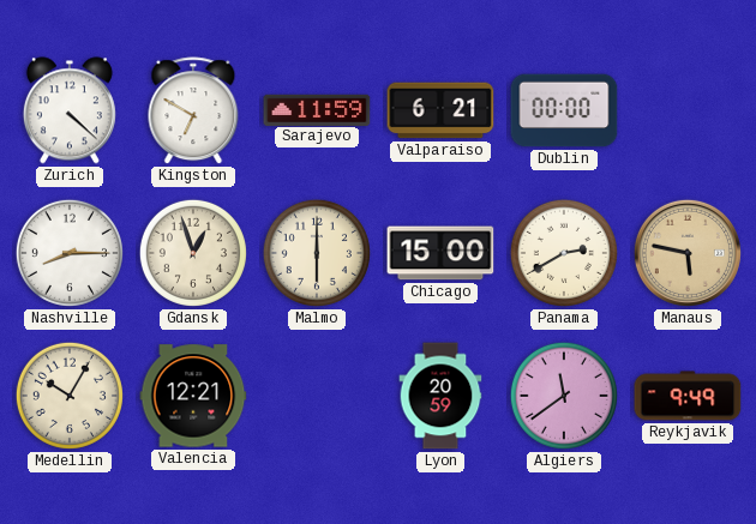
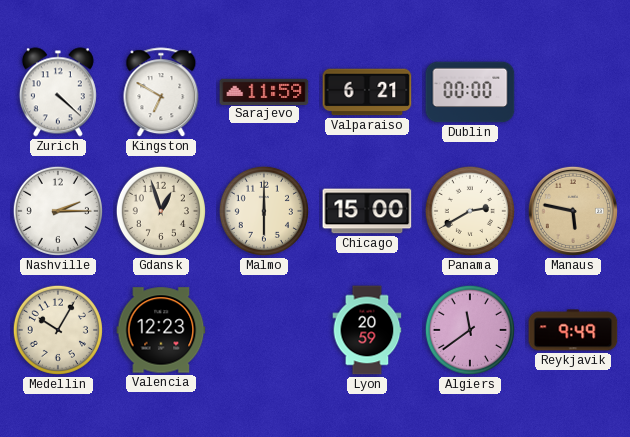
Nashville: 8:15 -> 2:15
Valencia: 12:21 -> 12:23
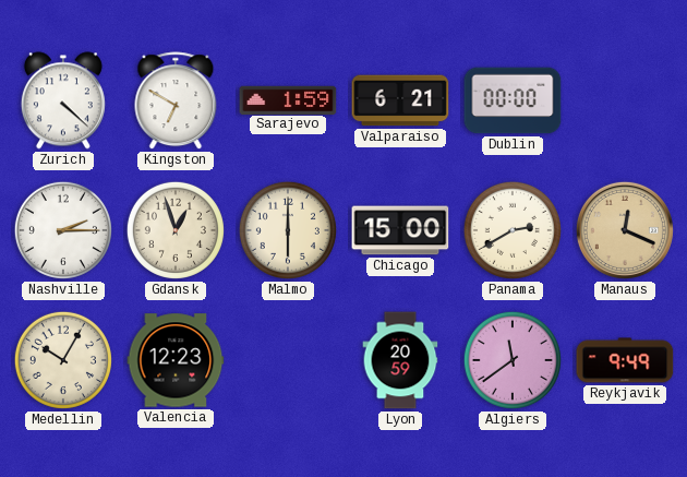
Sarajevo: 11:59 -> 1:59
Manaus: 5:47 -> 12:19
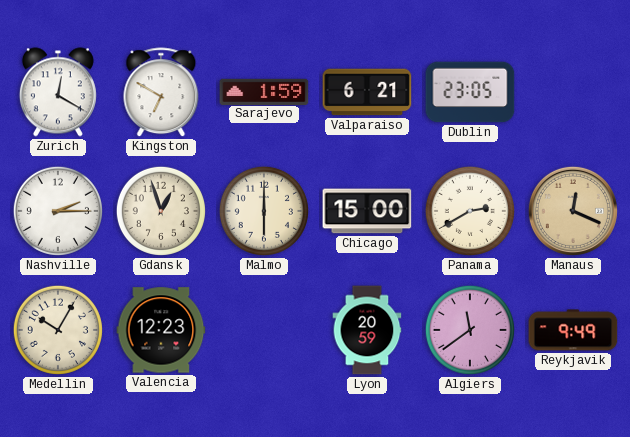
Zurich: 4:22 -> 12:20
Dublin: 00:00 -> 23:05
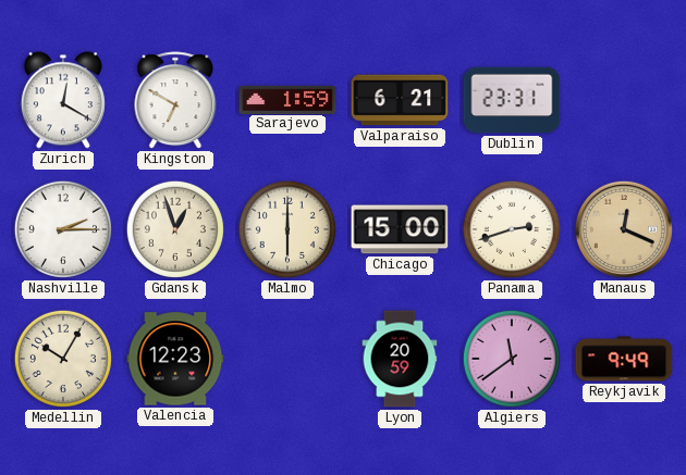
Dublin: 23:05 -> 23:31
Panama: 2:40 -> 2:42
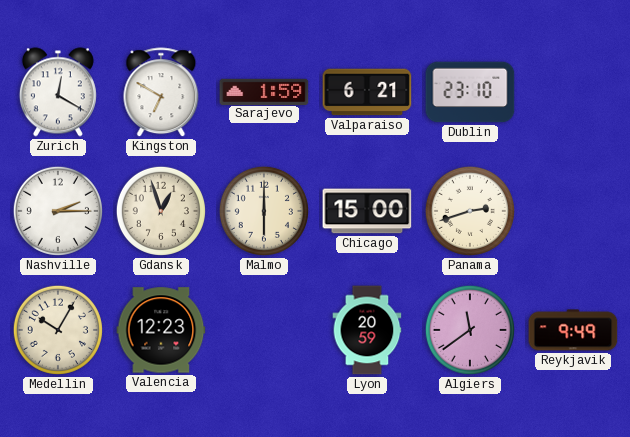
Dublin: 23:31 -> 23:10
Manaus: 12:19 -> none
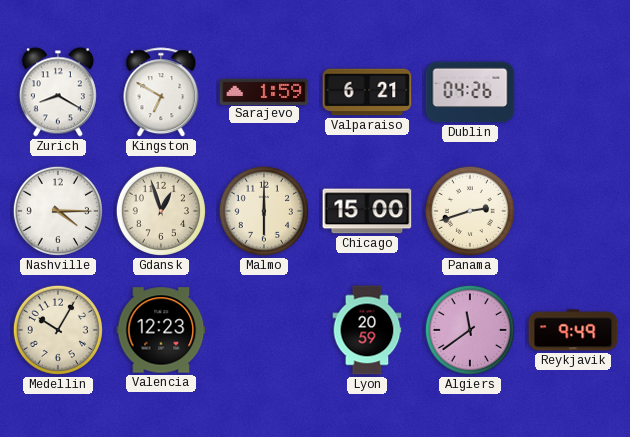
Zurich: 12:20 -> 8:20
Dublin: 23:10 -> 04:26
Nashville: 2:15 -> 4:15
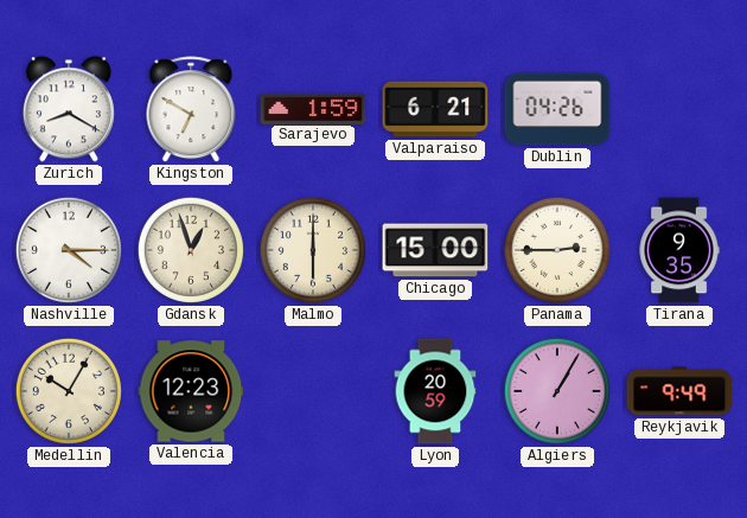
Panama: 2:42 -> 2:45
Tirana: none -> 9:35
Algiers: 11:39 -> 1:05
